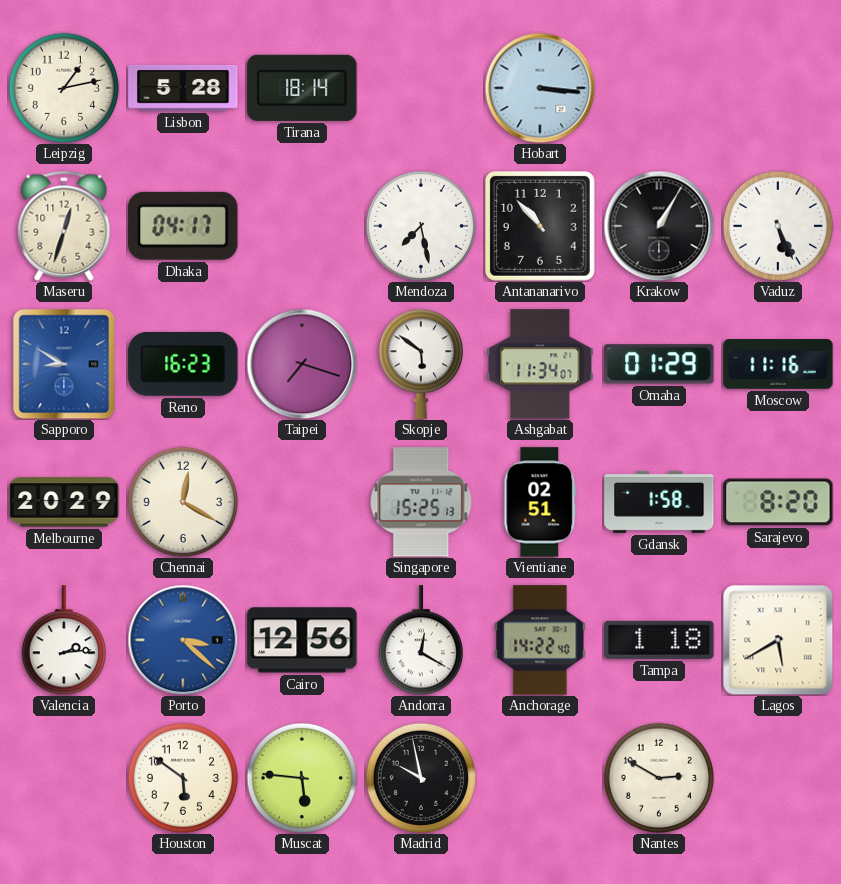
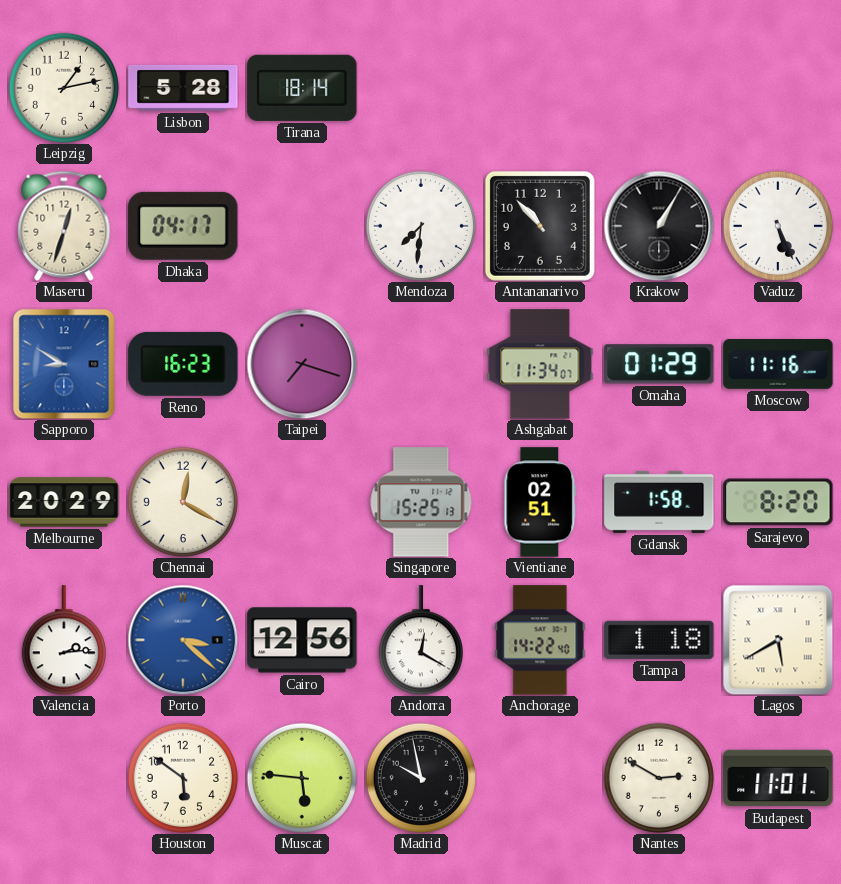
Hobart: 3:16 -> none
Mendoza: 7:28 -> 7:31
Skopje: 5:51 -> none
Budapest: none -> 11:01
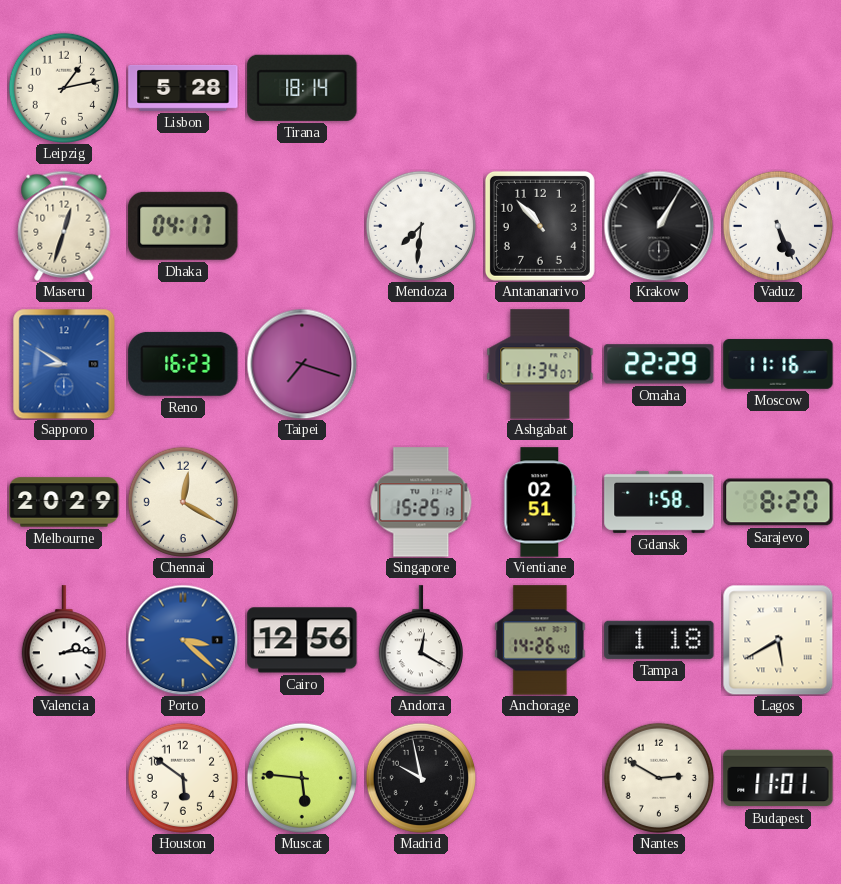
Omaha: 01:29 -> 22:29
Anchorage: 14:22 -> 14:26
